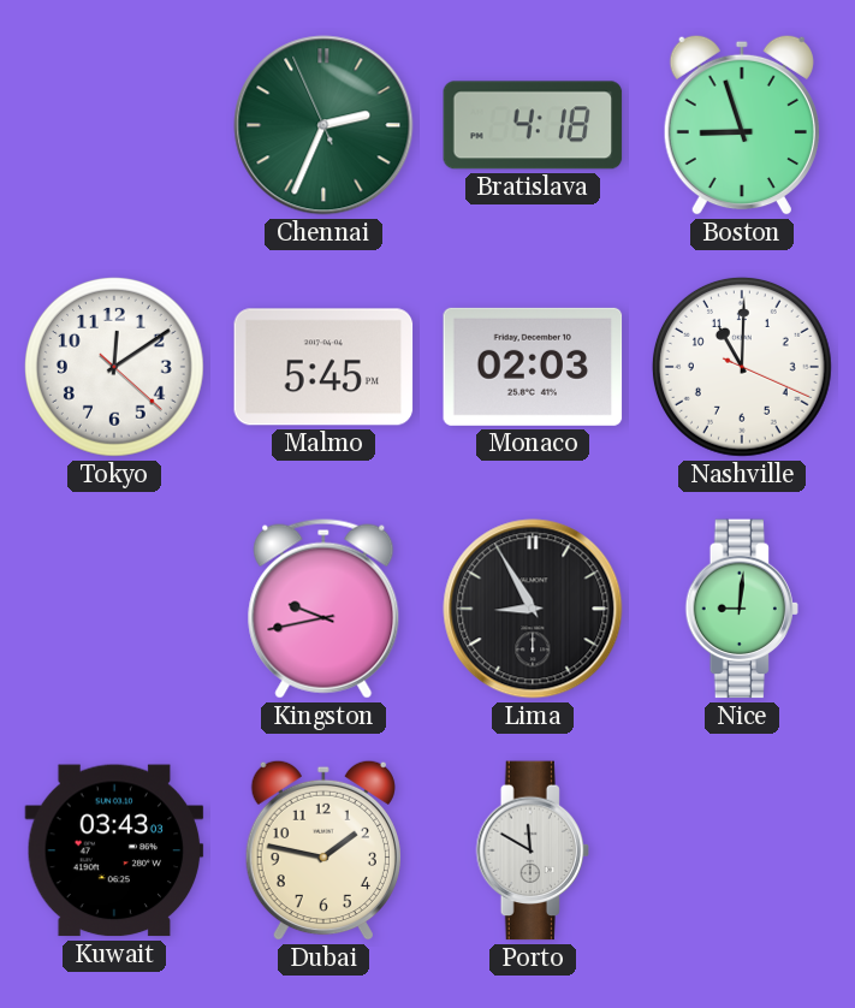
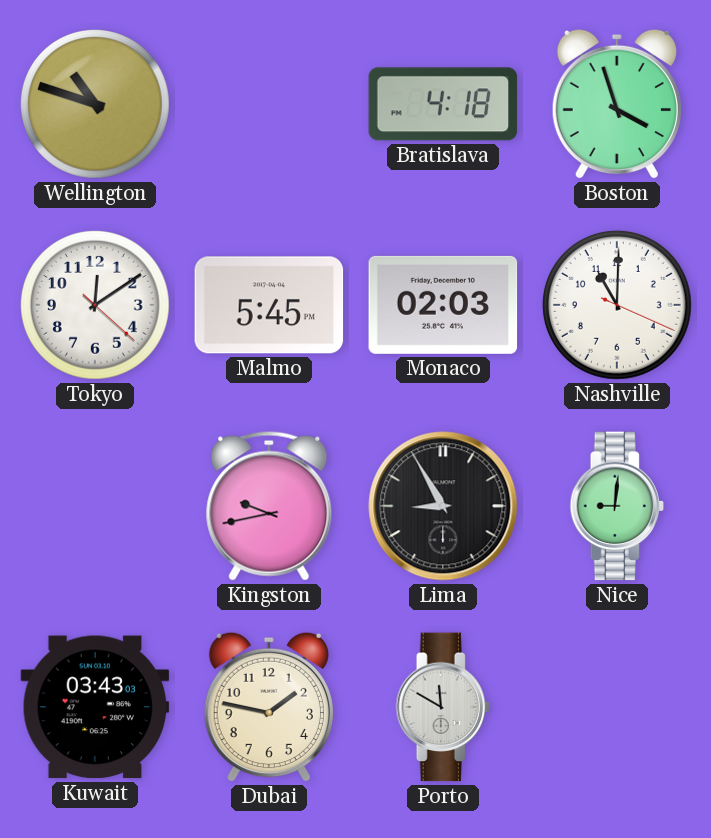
Wellington: none -> 10:48
Chennai: 2:33 -> none
Boston: 8:57 -> 3:57
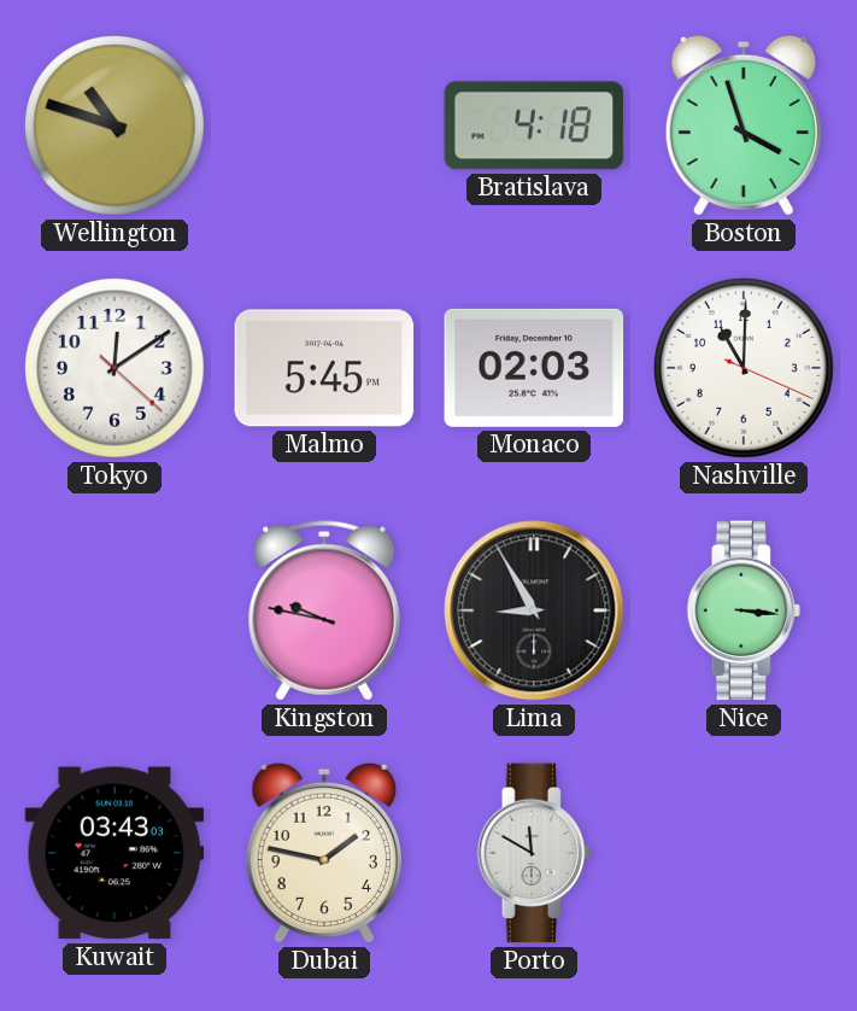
Kingston: 9:43 -> 9:47
Nice: 9:01 -> 3:16
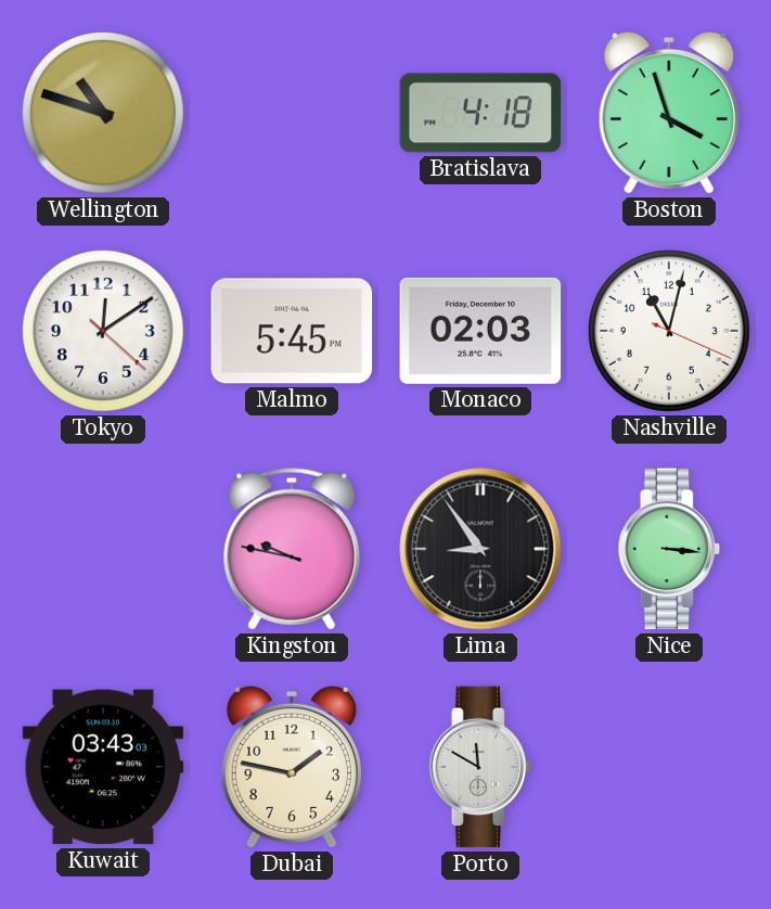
Nashville: 11:00 -> 11:02
Lima: 8:55 -> 8:54
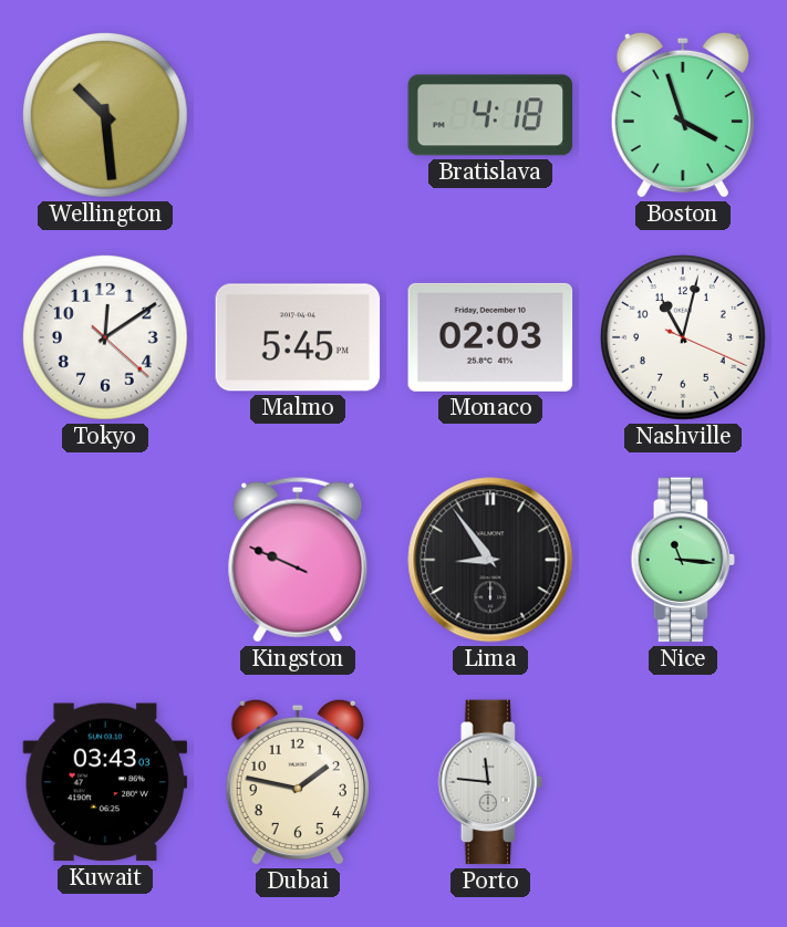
Wellington: 10:48 -> 10:29
Kingston: 9:47 -> 9:49
Nice: 3:16 -> 11:16
Porto: 11:50 -> 11:46
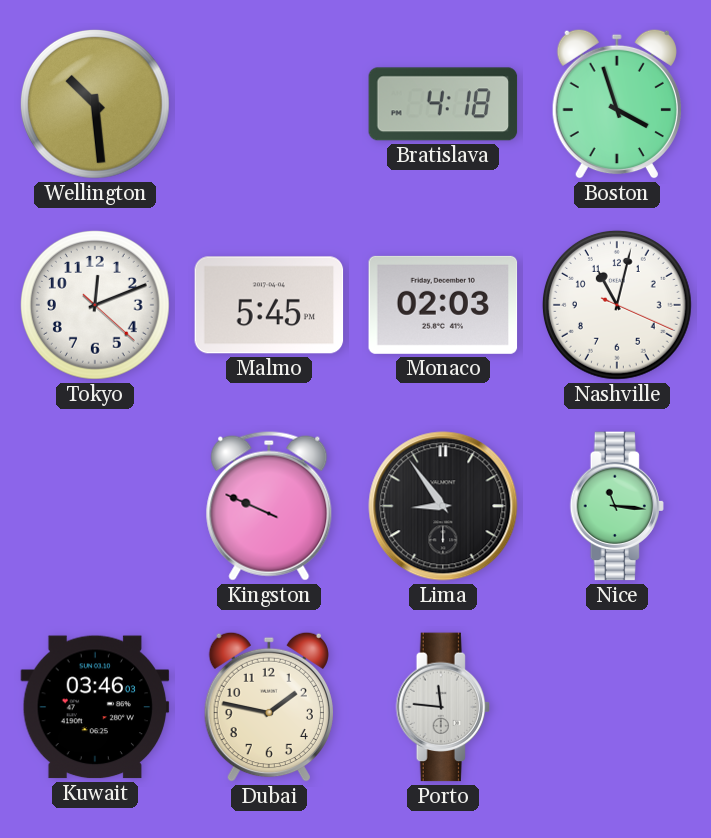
Tokyo: 12:09 -> 12:11
Kuwait: 03:43 -> 03:46
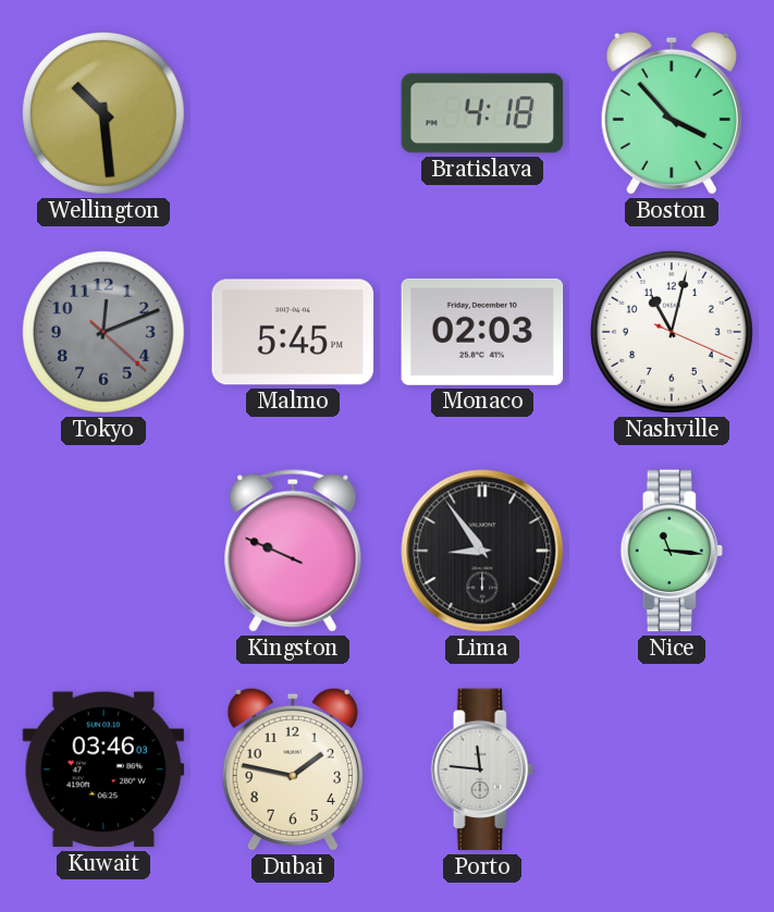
Boston: 3:57 -> 3:53
Tokyo dial: white -> grey
